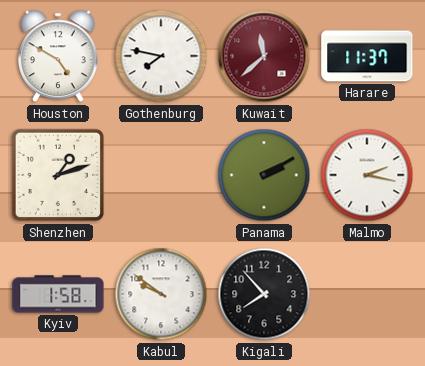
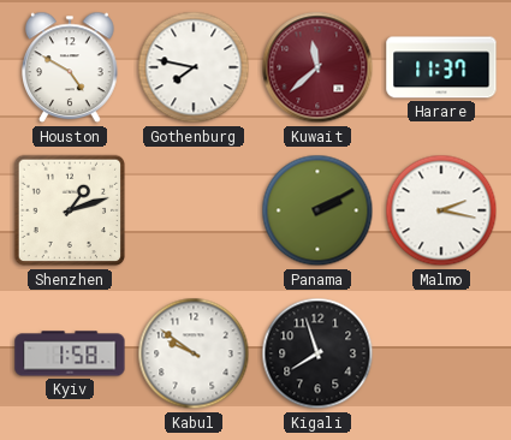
Kigali: 7:53 -> 7:57
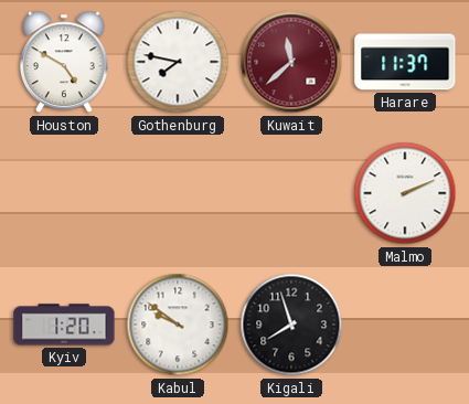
Shenzhen: 1:12 -> none
Panama: 2:10 -> none
Malmo: 2:17 -> 2:11
Kyiv: 1:58 -> 1:20
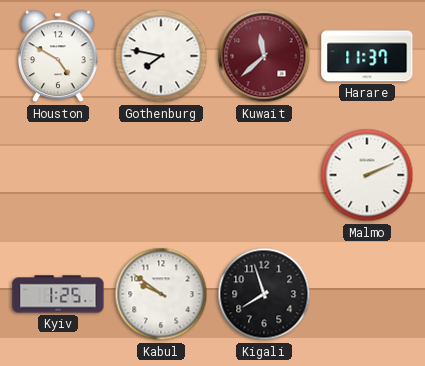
Kyiv: 1:20 -> 1:25
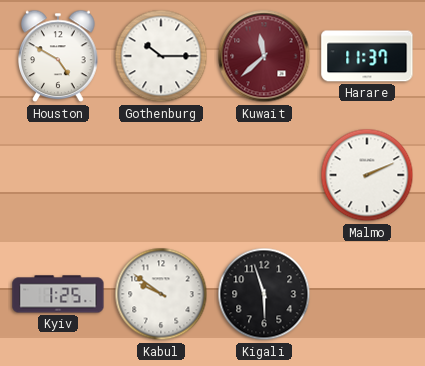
Gothenburg: 7:47 -> 10:15
Kigali: 7:57 -> 5:57
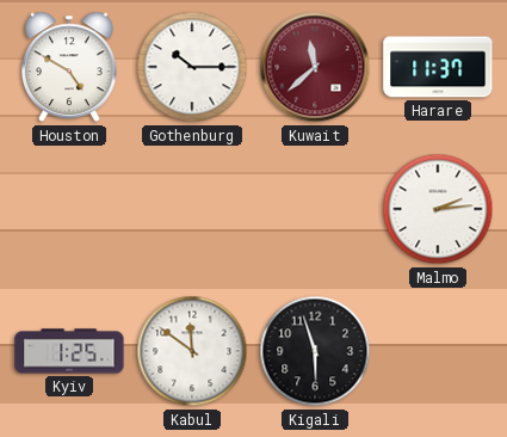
Malmo: 2:11 -> 2:14
Kabul: 9:51 -> 11:51
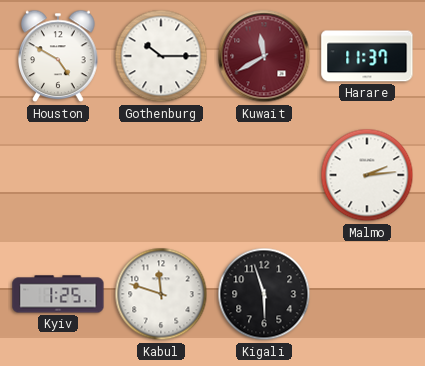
Kuwait: 11:38 -> 11:40
Kabul: 11:51 -> 11:48
